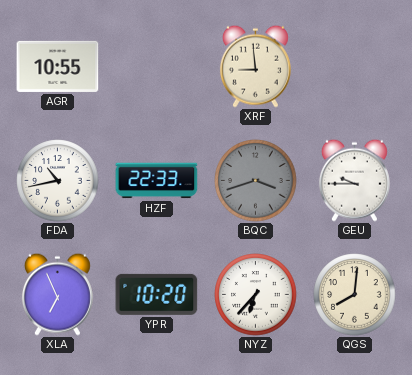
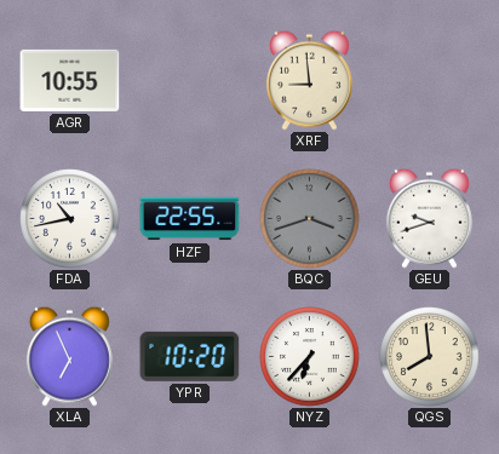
HZF: 22:33 -> 22:55
GEU: 9:45 -> 9:42
QGS: 8:01 -> 7:59
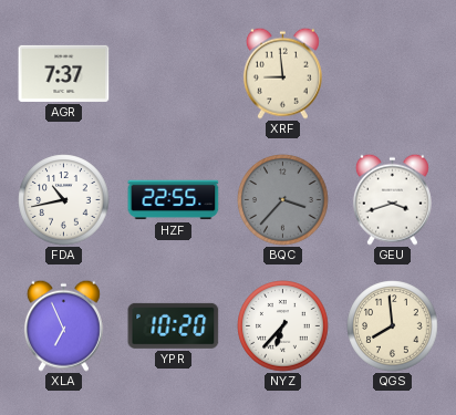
AGR: 10:55 -> 7:37
BQC: 3:42 -> 3:37
GEU: 9:42 -> 3:42
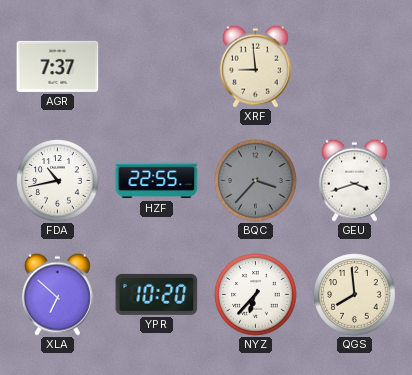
XLA: 6:56 -> 6:52
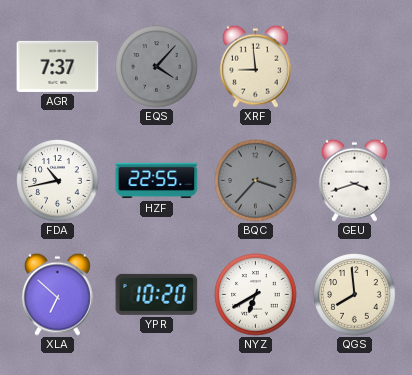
EQS: none -> 4:07
NYZ: 6:37 -> 6:40
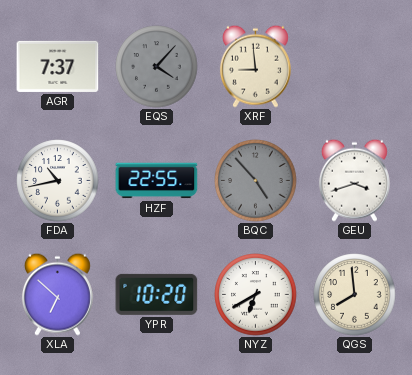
BQC: 3:37 -> 4:53
